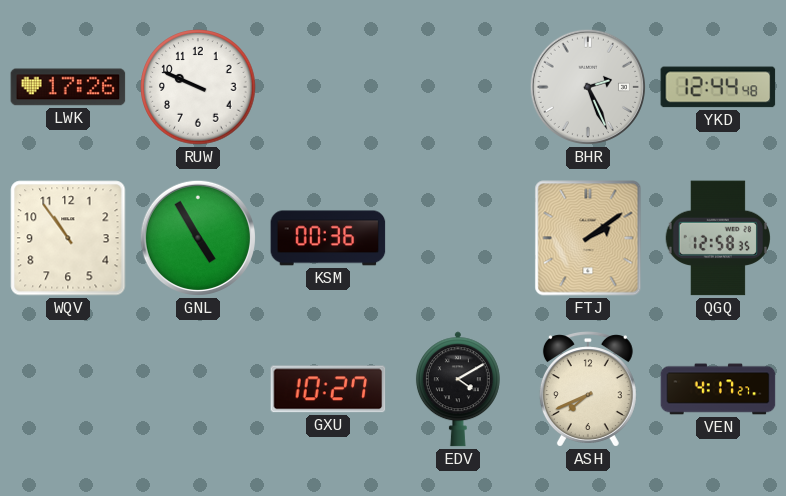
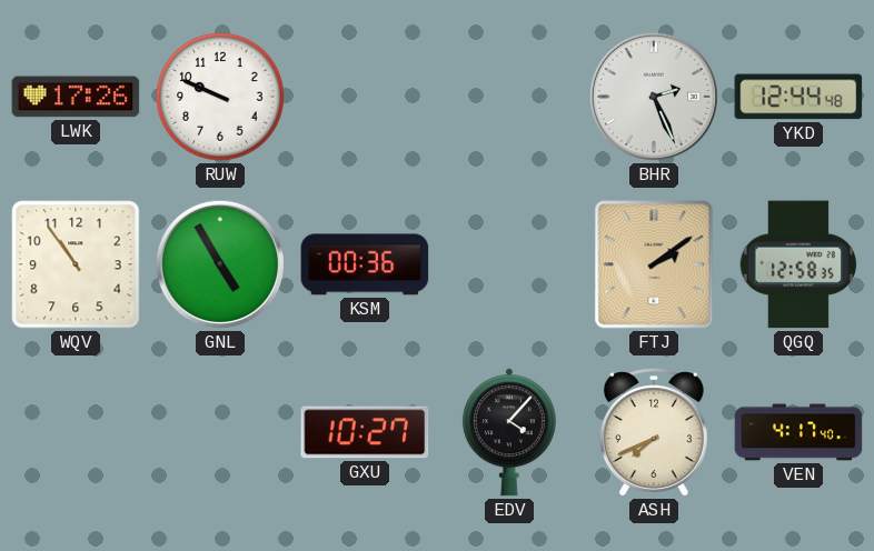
EDV: 4:10 -> 4:07
VEN: 4:17:27 -> 4:17:40
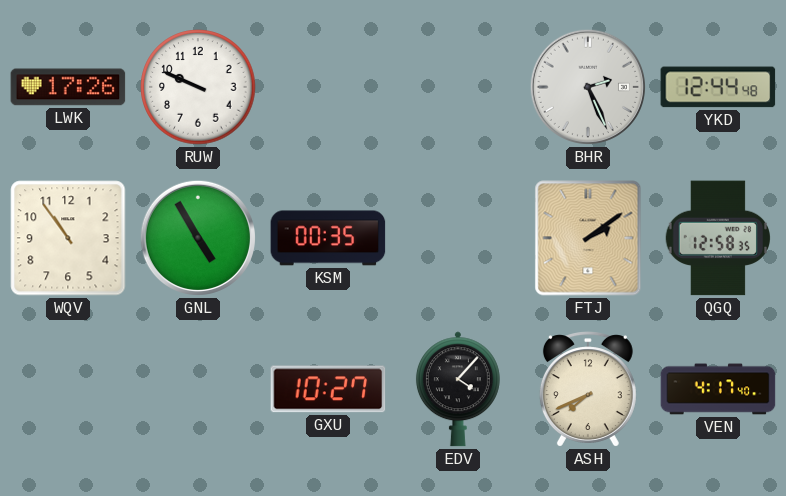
KSM: 00:36 -> 00:35
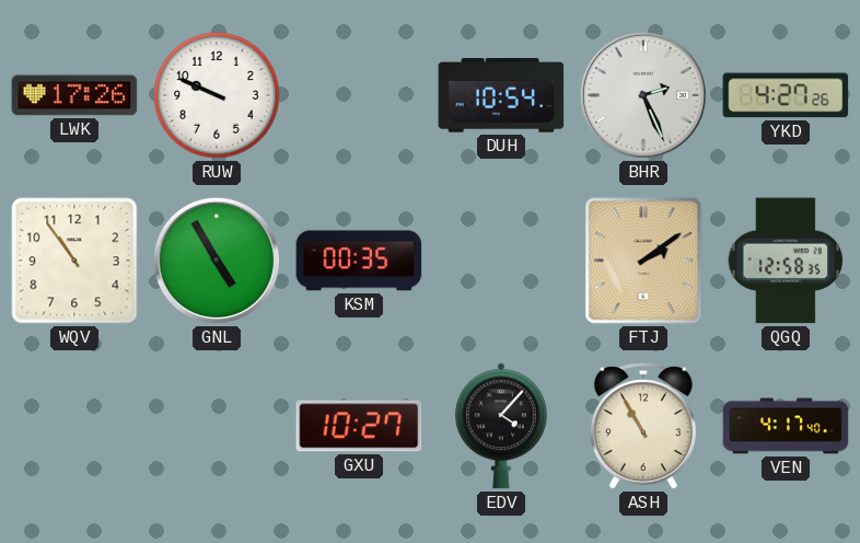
DUH: none -> 10:54
YKD: 12:44 -> 4:27
ASH: 7:41 -> 10:55
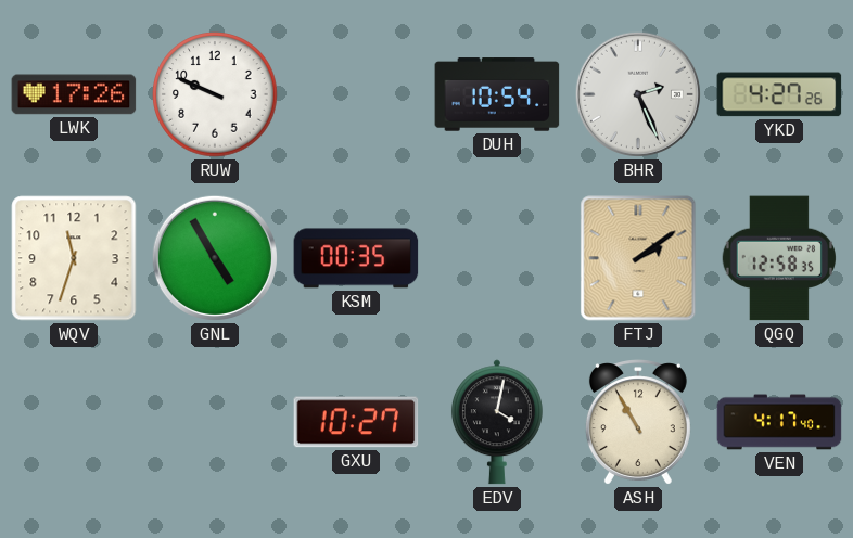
WQV: 10:54 -> 11:33
EDV: 4:07 -> 4:02
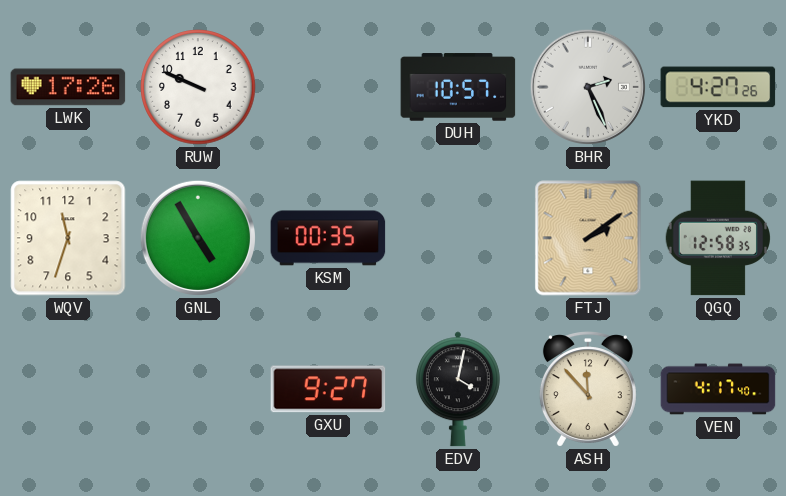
DUH: 10:54 -> 10:57
GXU: 10:27 -> 9:27
ASH: 10:55 -> 11:53
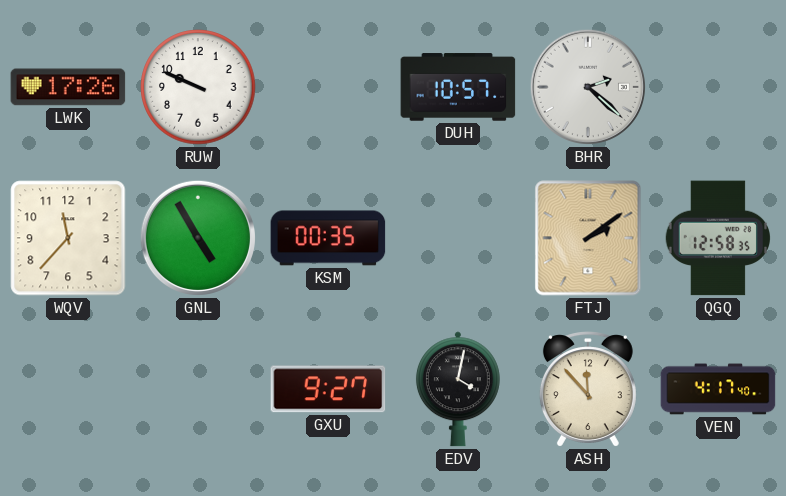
BHR: 2:26 -> 2:22
YKD: 4:27 -> none
WQV: 11:33 -> 11:37
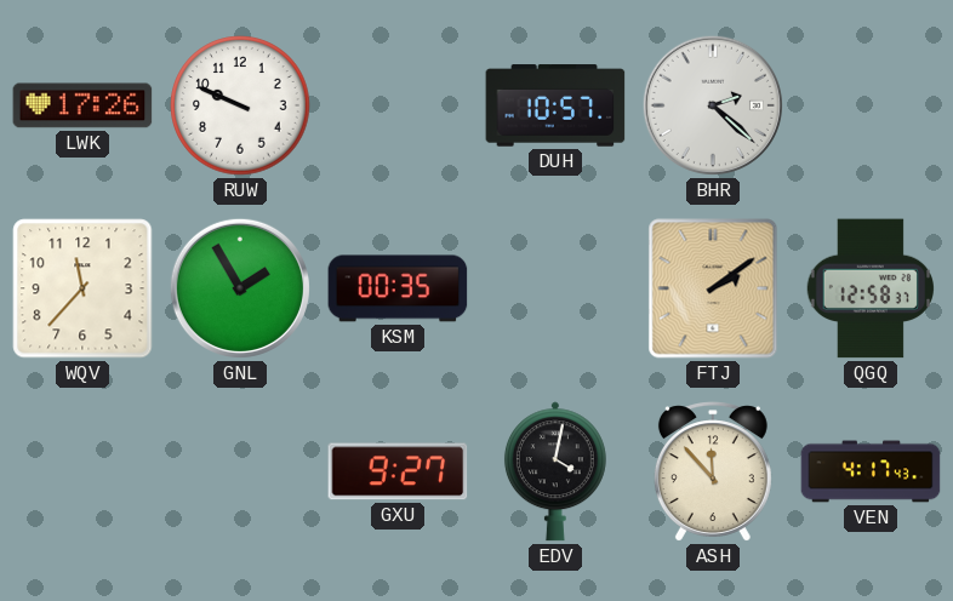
GNL: 4:55 -> 1:55
QGQ: 12:58:35 -> 12:58:37
VEN: 4:17:40 -> 4:17:43
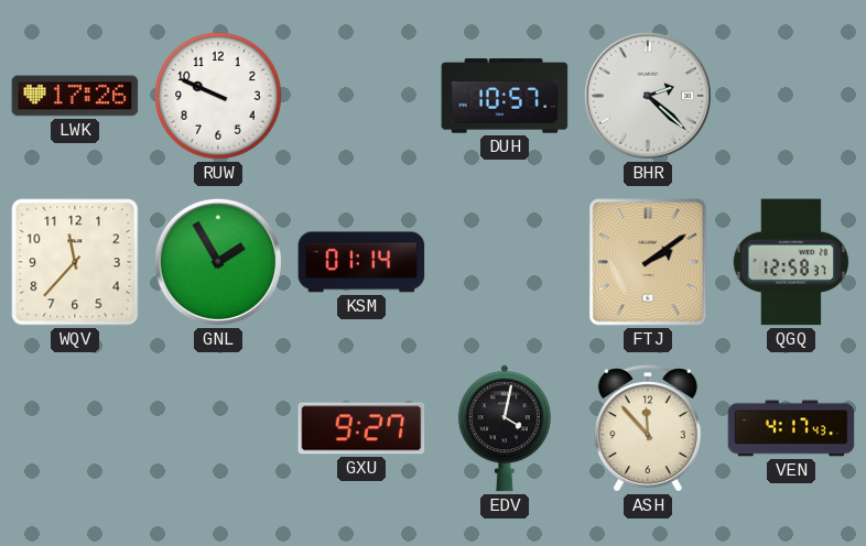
KSM: 00:35 -> 01:14
